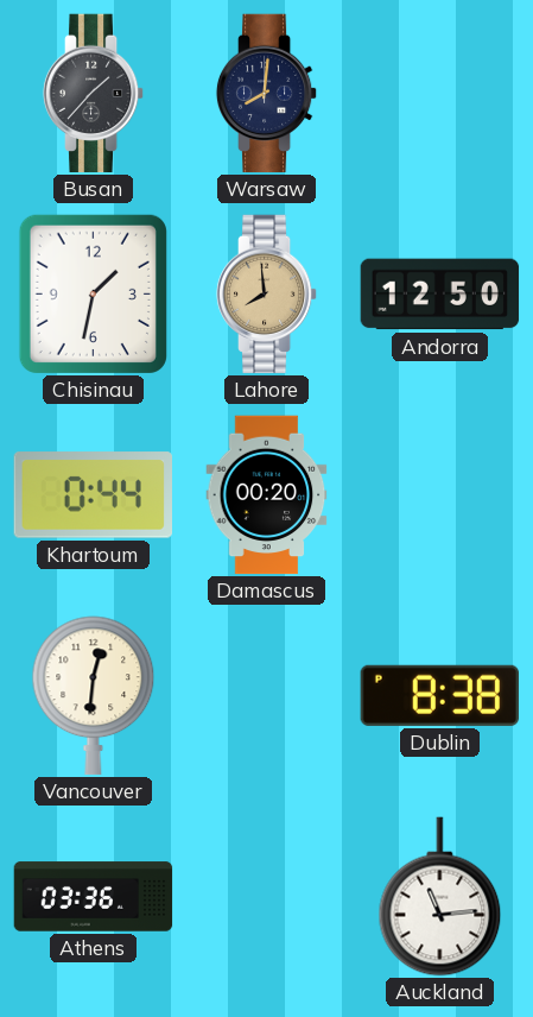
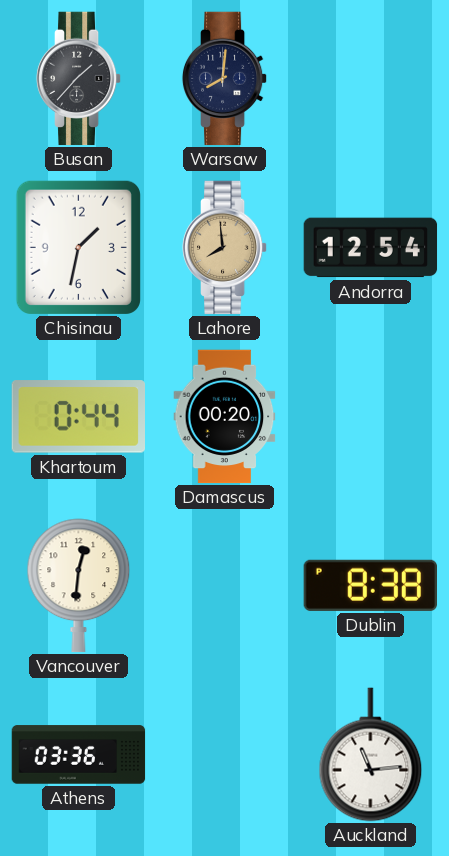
Andorra: 12:50 -> 12:54
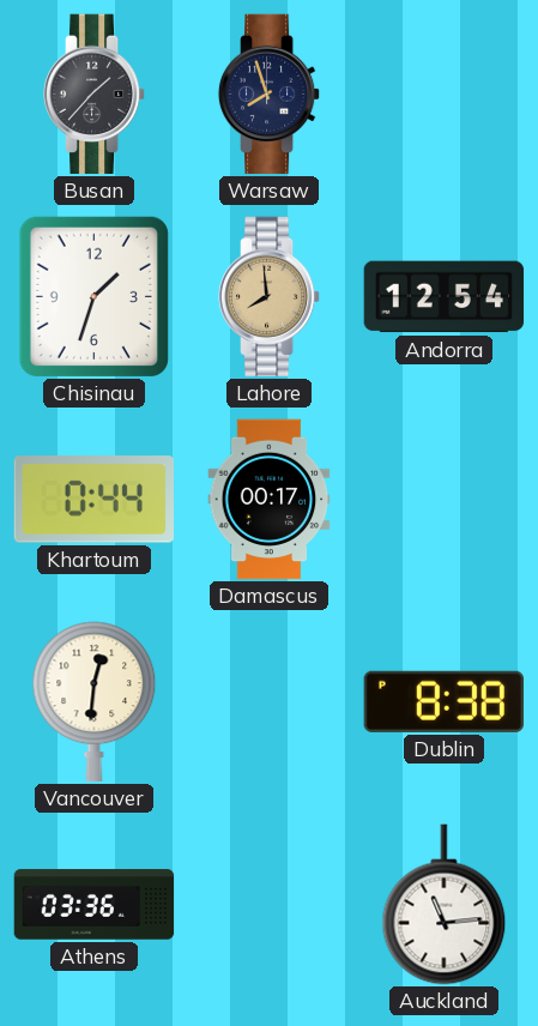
Warsaw: 8:01 -> 7:57
Chisinau: 1:32 -> 1:33
Damascus: 00:20 -> 00:17
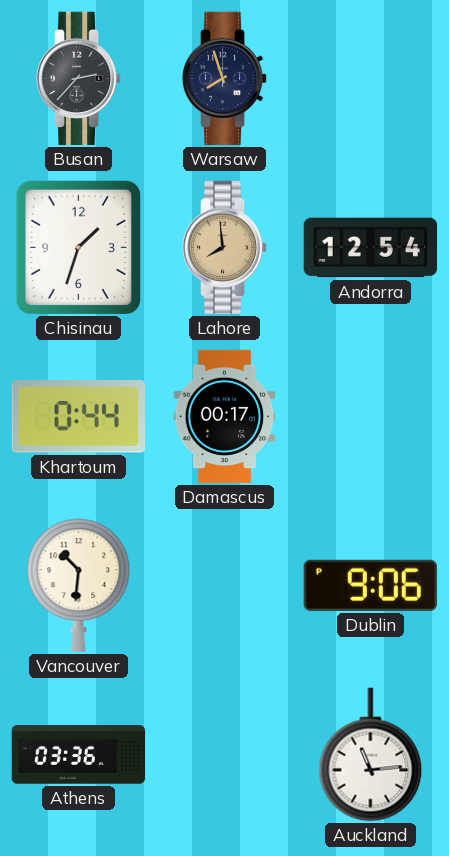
Busan: 1:37 -> 2:37
Vancouver: 12:31 -> 10:31
Dublin: 8:38 -> 9:06
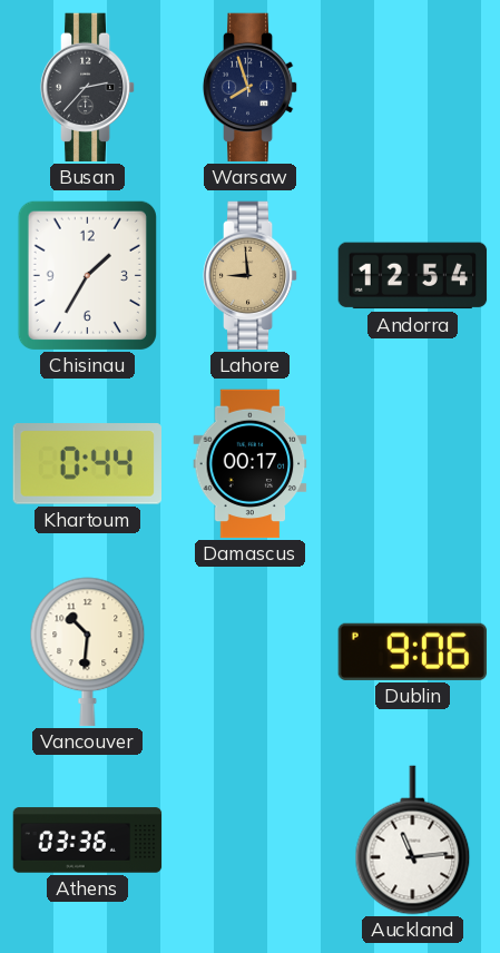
Chisinau: 1:33 -> 1:35
Lahore: 7:59 -> 8:59
